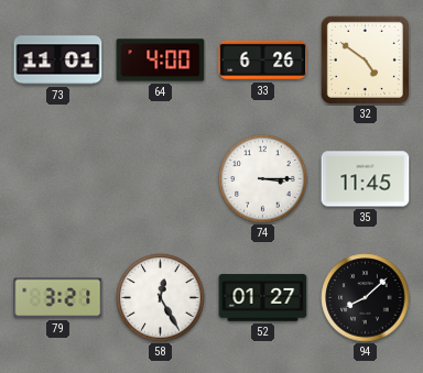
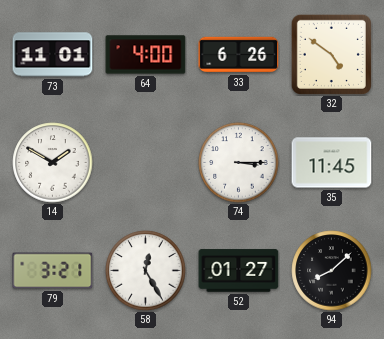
14: none -> 1:50
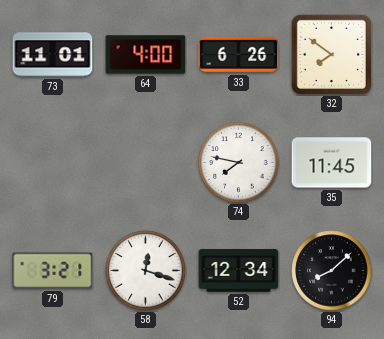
32: 4:51 -> 7:51
14: 1:50 -> none
74: 3:15 -> 7:47
58: 12:25 -> 12:18
52: 01:27 -> 12:34
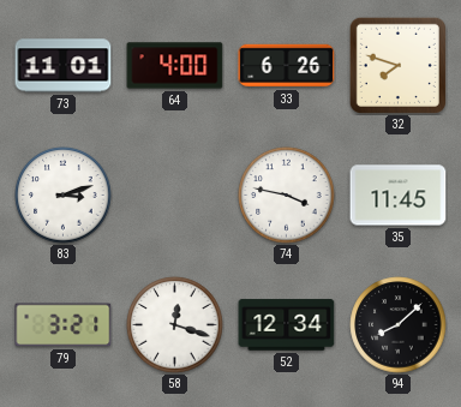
32: 7:51 -> 7:48
83: none -> 3:12
74: 7:47 -> 3:47
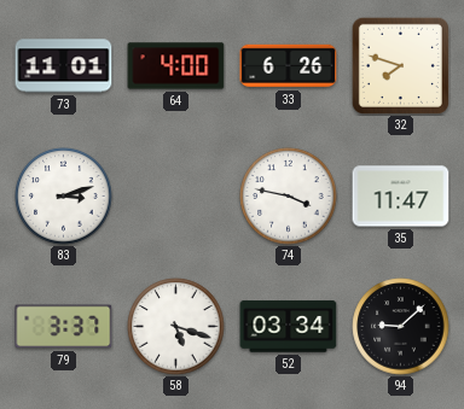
35: 11:45 -> 11:47
79: 3:21 -> 3:37
58: 12:18 -> 5:18
52: 12:34 -> 03:34
94: 8:08 -> 9:08
